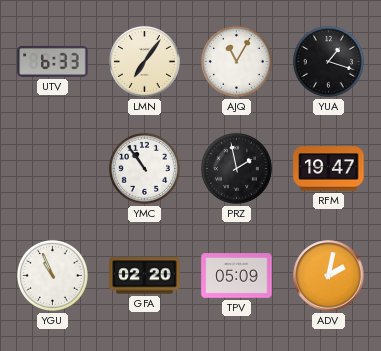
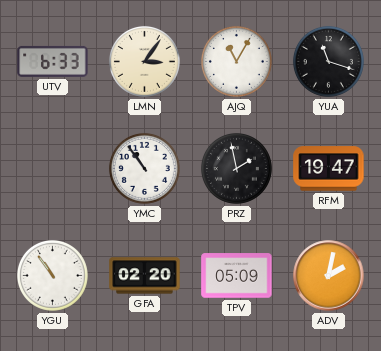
LMN: 7:06 -> 3:06
YUA: 1:18 -> 11:18
YGU: 10:56 -> 10:54
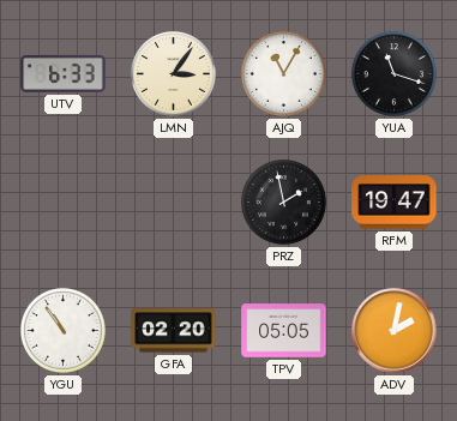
YMC: 10:54 -> none
TPV: 05:09 -> 05:05
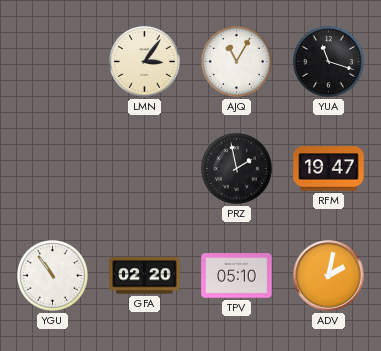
UTV: 6:33 -> none
TPV: 05:05 -> 05:10
